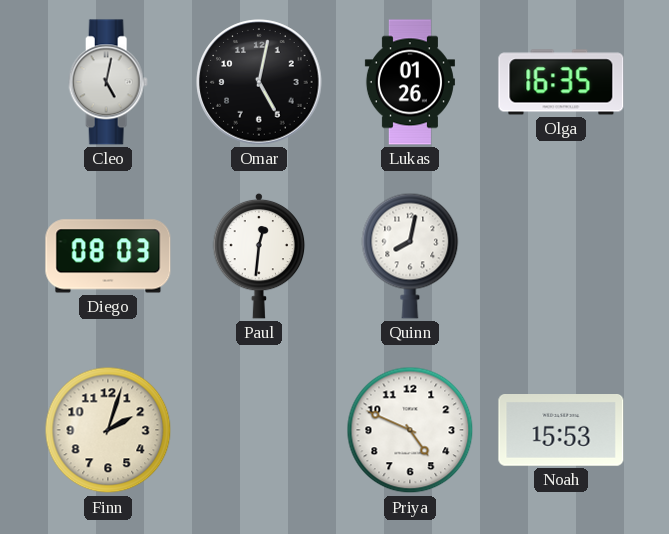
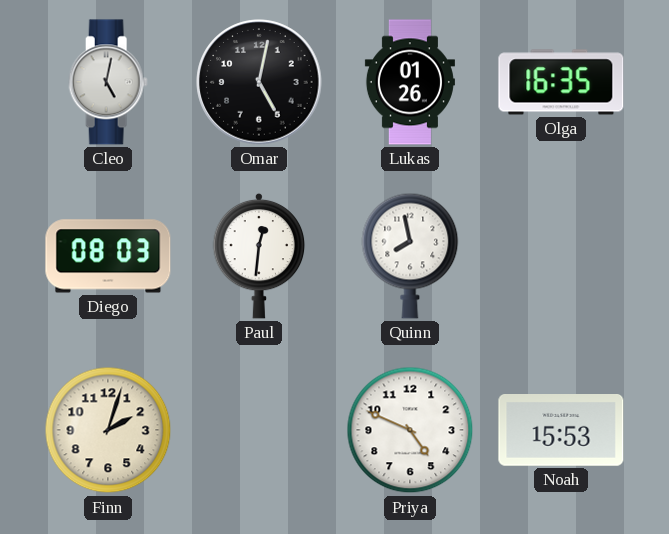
Quinn: 8:02 -> 7:58
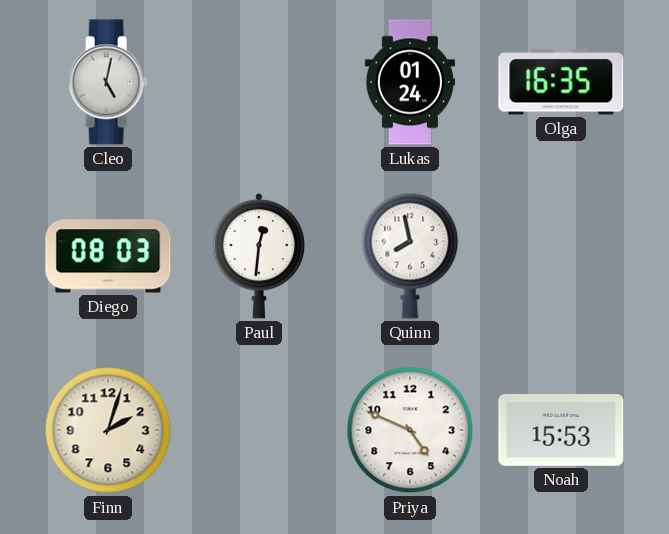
Omar: 5:02 -> none
Lukas: 01:26 -> 01:24
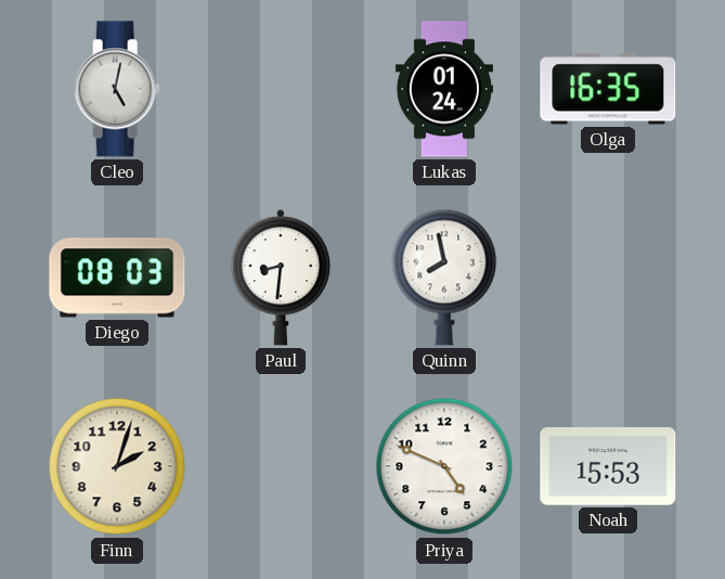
Paul: 12:31 -> 8:31
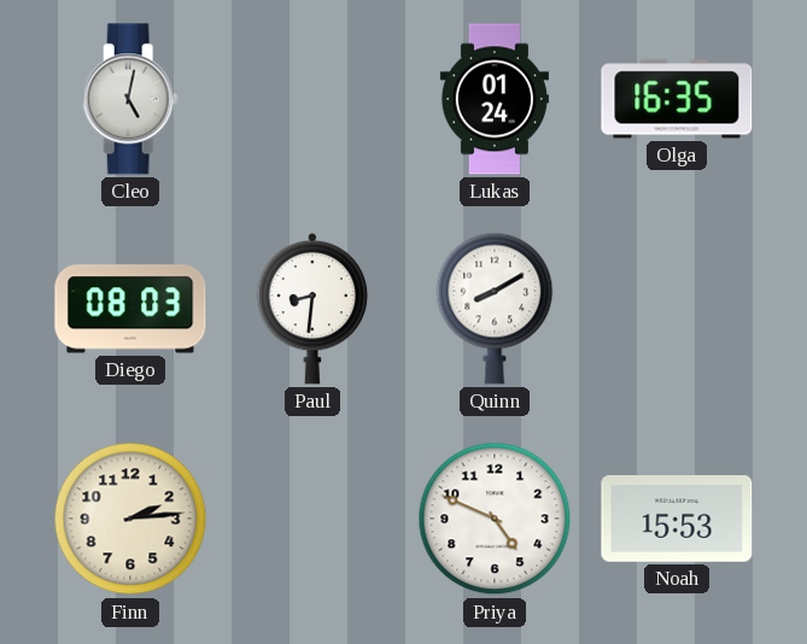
Quinn: 7:58 -> 8:10
Finn: 2:03 -> 2:14
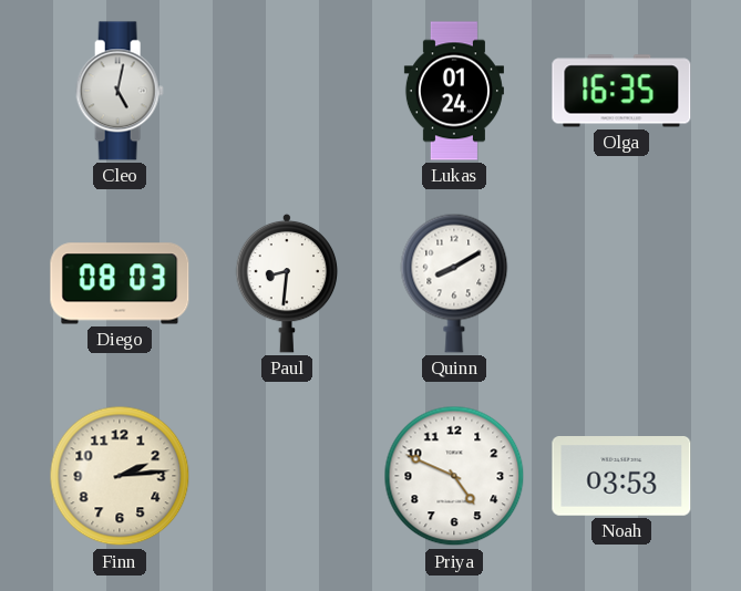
Noah: 15:53 -> 03:53
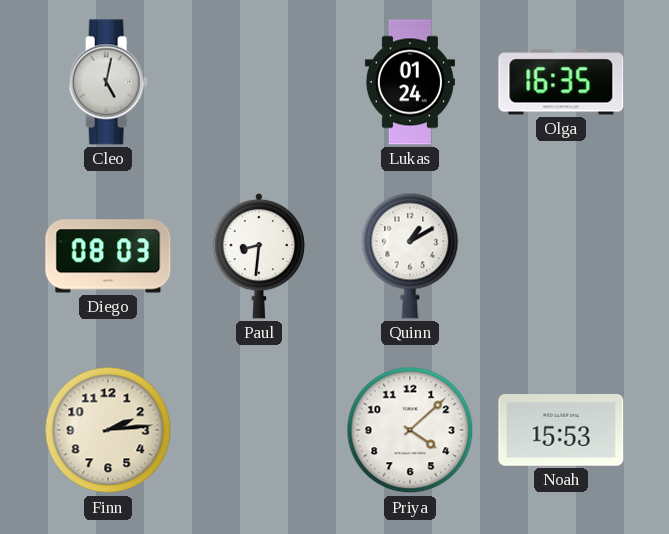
Quinn: 8:10 -> 1:10
Priya: 4:49 -> 4:08
Noah: 03:53 -> 15:53
